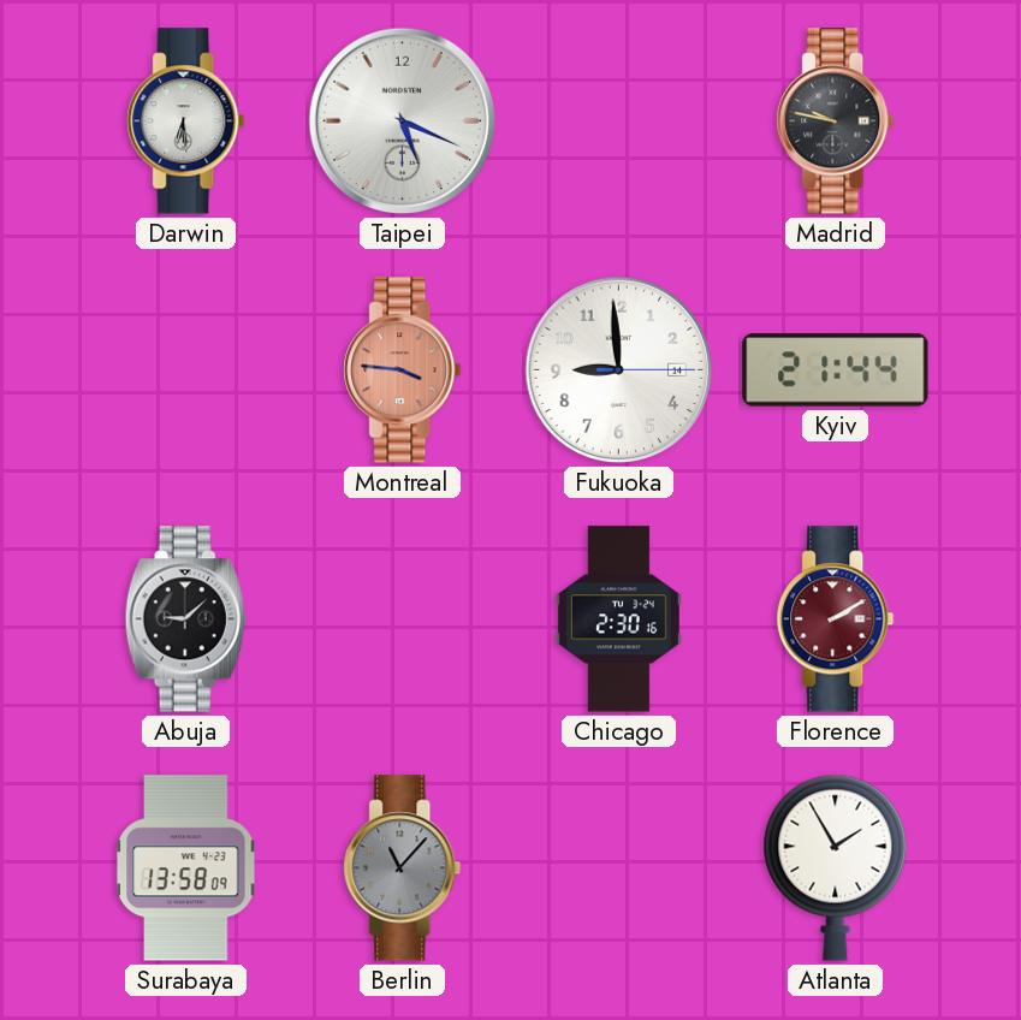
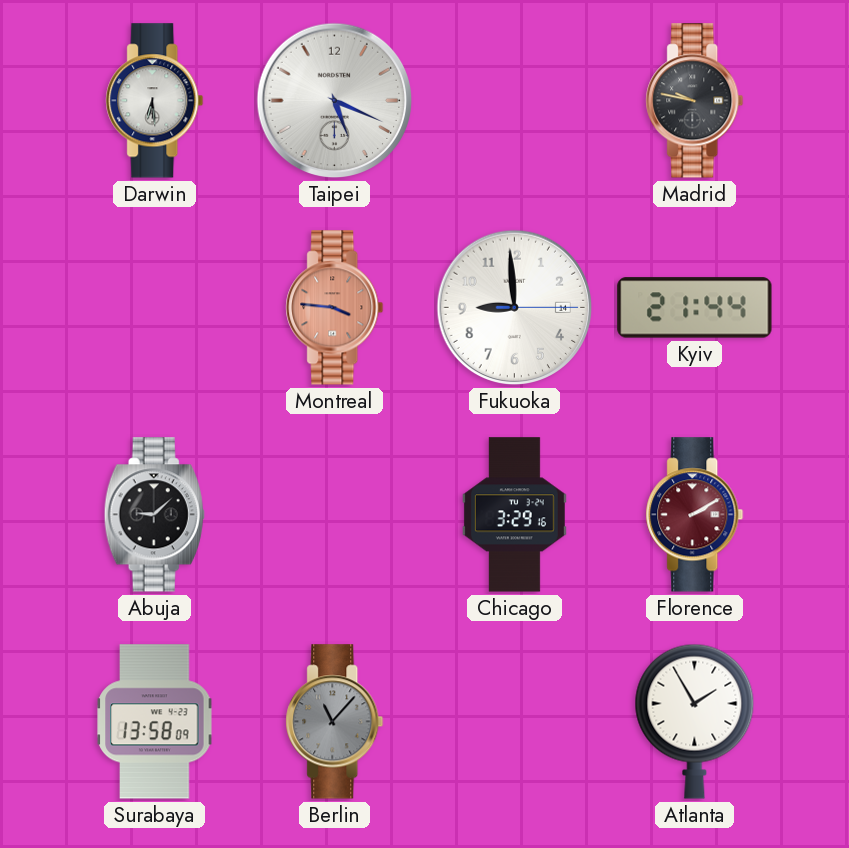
Chicago: 2:30 -> 3:29
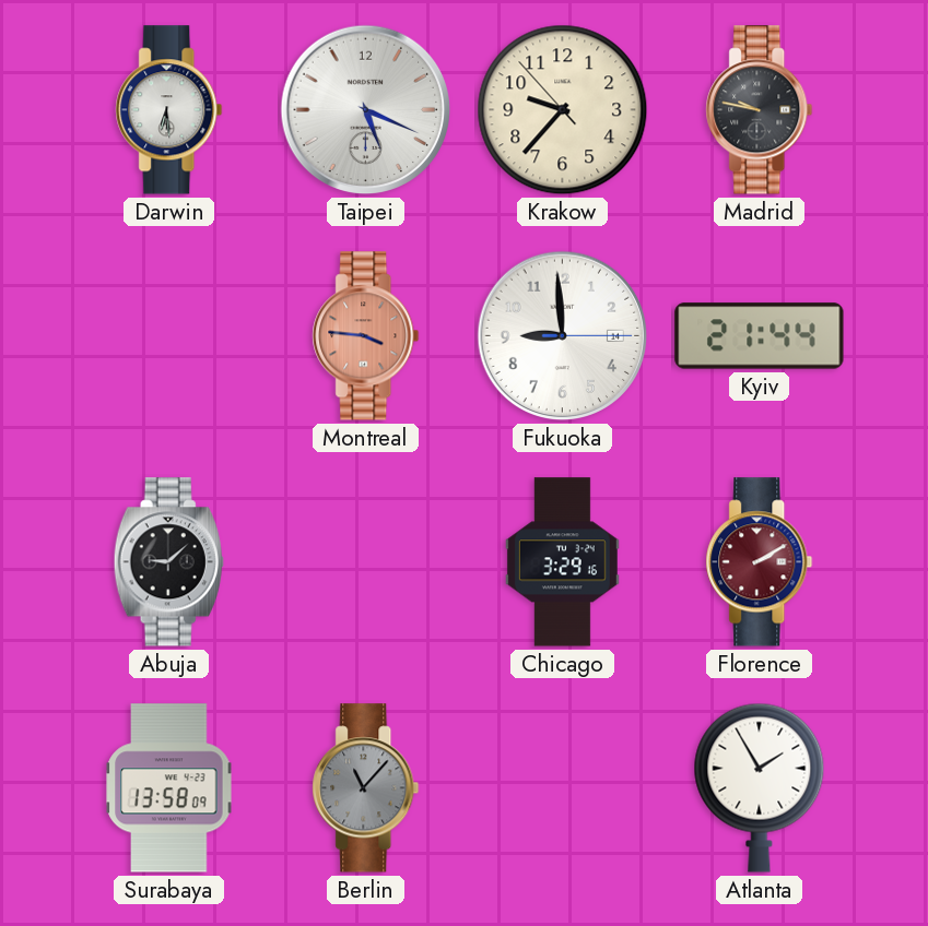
Krakow: none -> 9:36
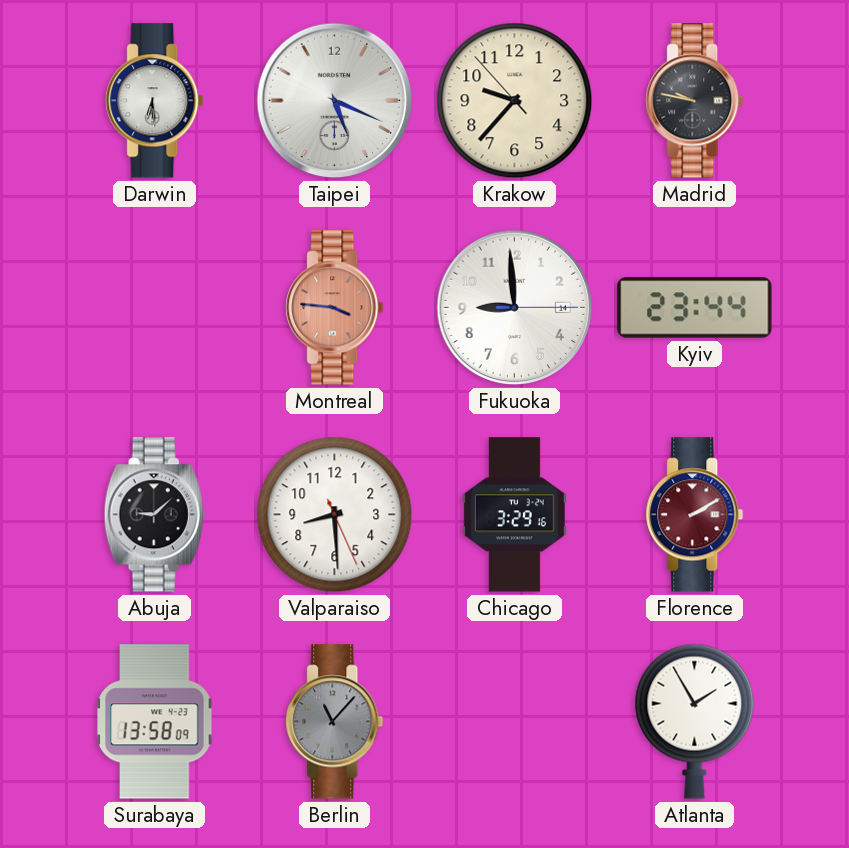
Kyiv: 21:44 -> 23:44
Valparaiso: none -> 8:29
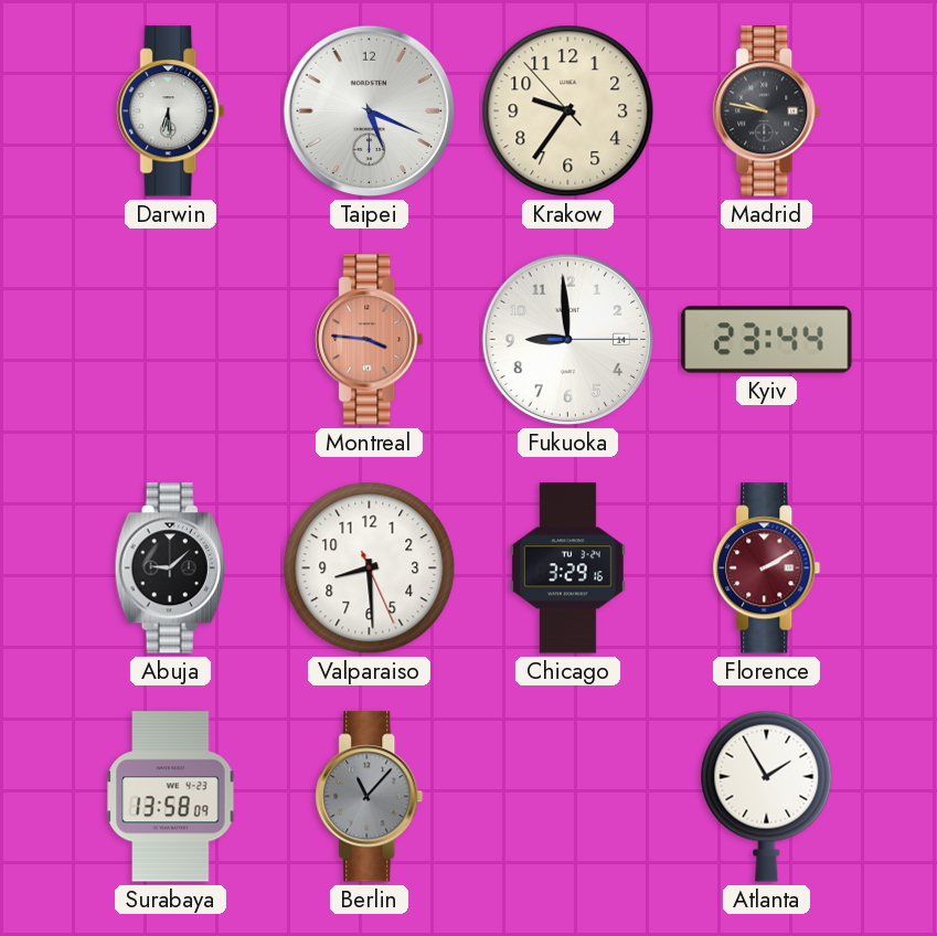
Krakow: 9:36 -> 9:35
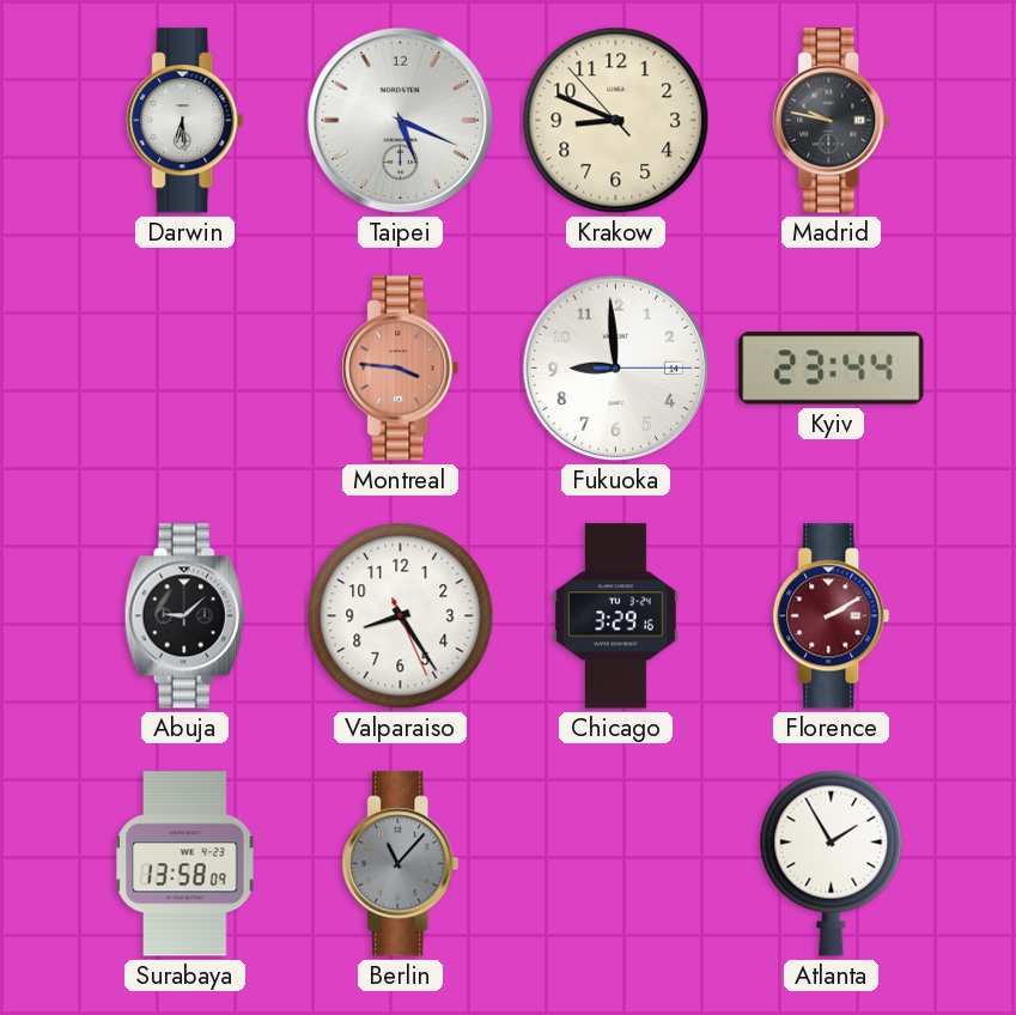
Krakow: 9:35 -> 8:48
Valparaiso: 8:29 -> 8:24
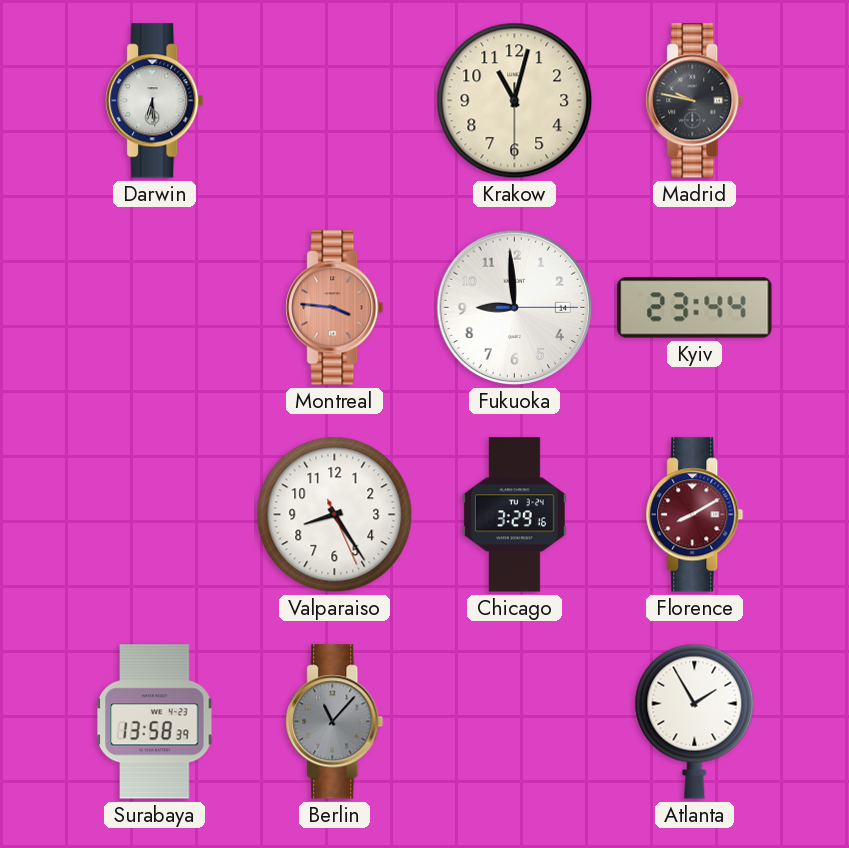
Taipei: 5:19 -> none
Krakow: 8:48 -> 11:02
Abuja: 9:08 -> none
Florence: 2:10 -> 8:10
Surabaya: 13:58:09 -> 13:58:39
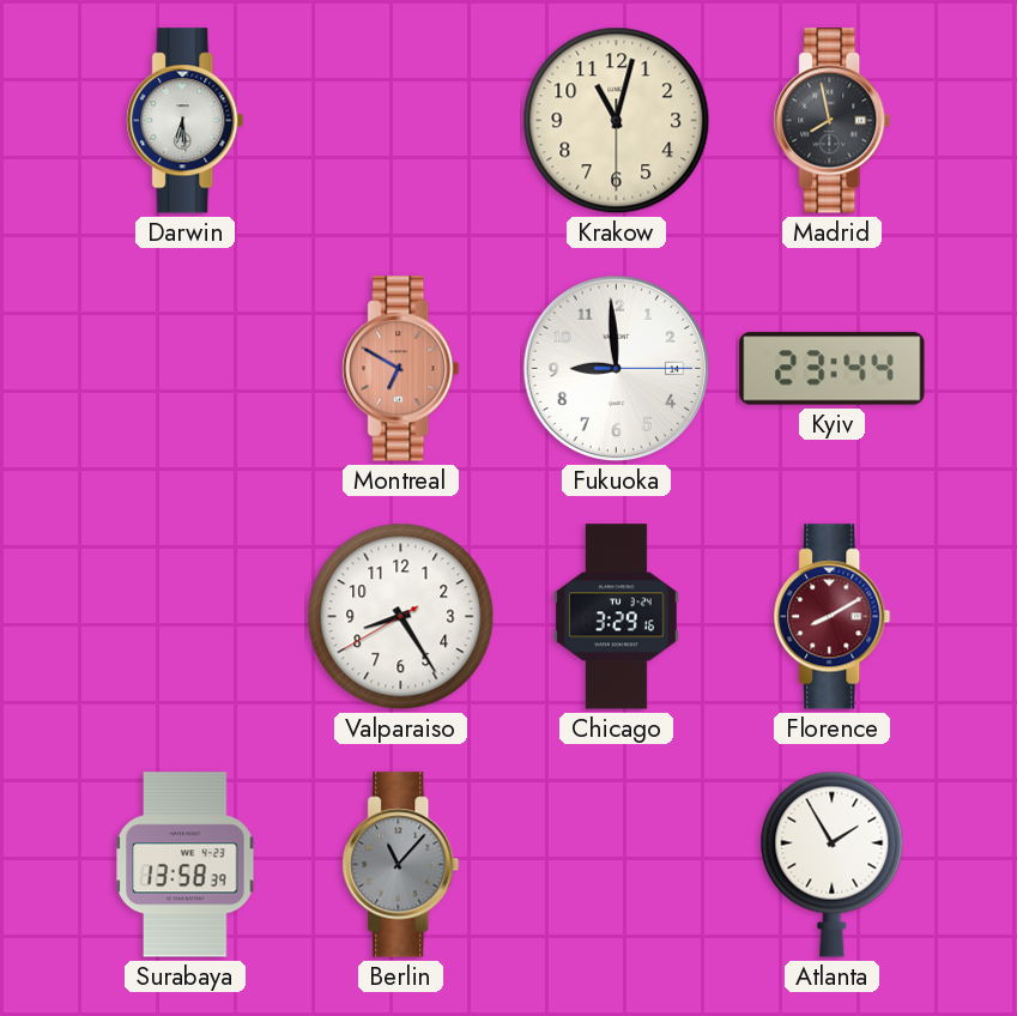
Madrid: 9:47 -> 7:58
Montreal: 3:46 -> 6:50
Valparaiso: 8:24:26 -> 8:24:40
